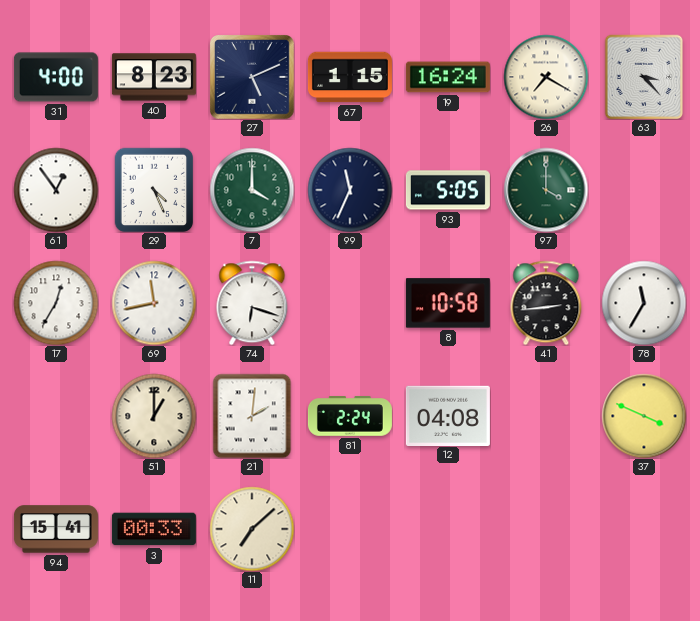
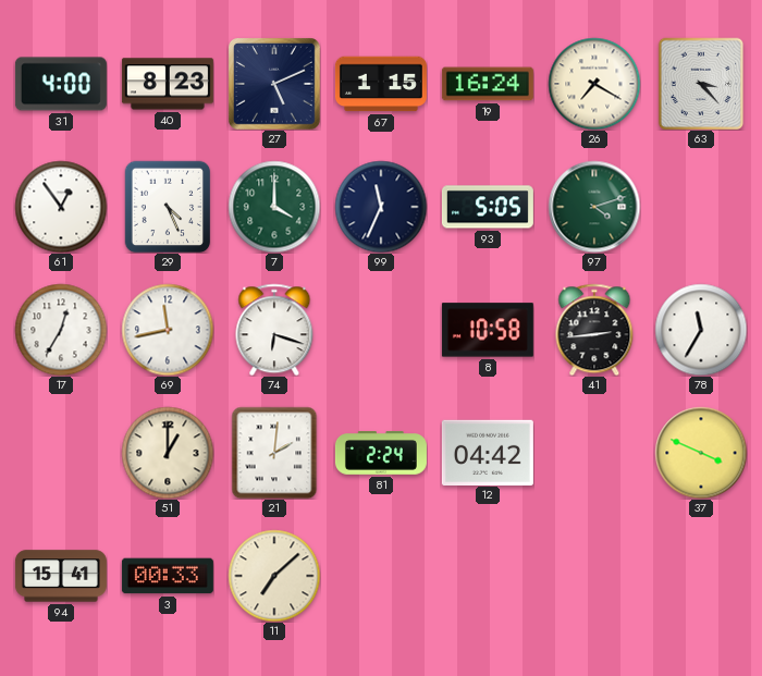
97: 4:00 -> 4:12
12: 04:08 -> 04:42
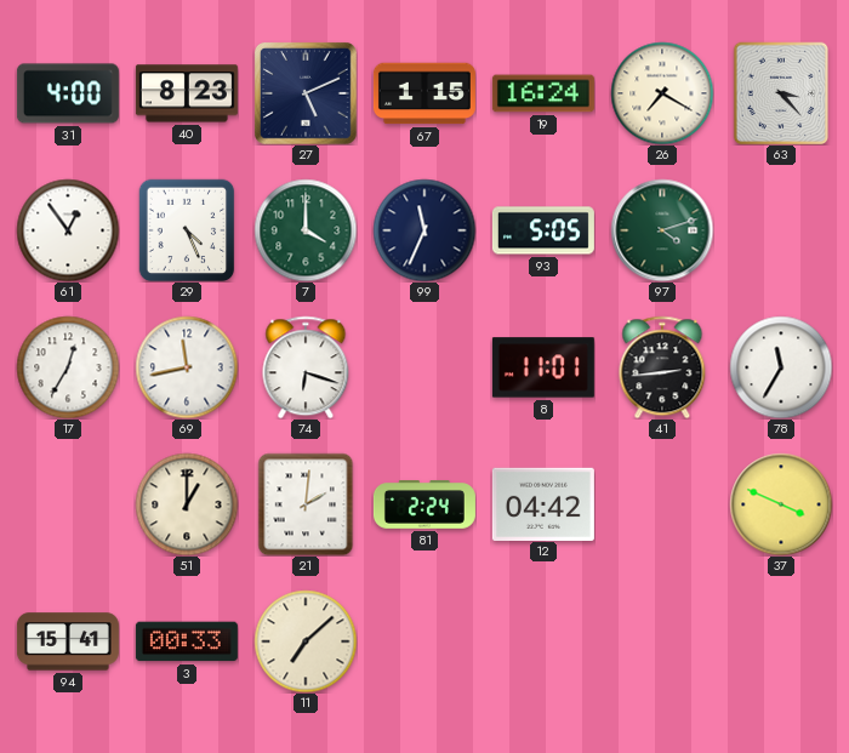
8: 10:58 -> 11:01
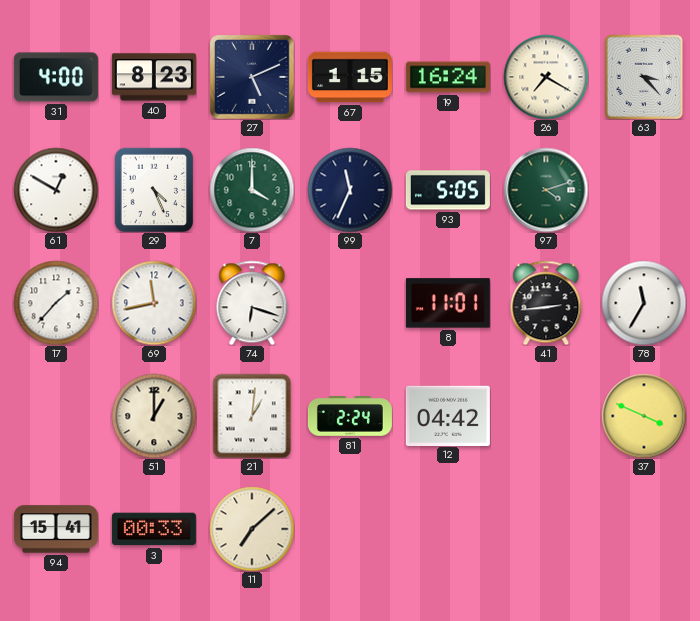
61: 12:54 -> 12:50
17: 12:35 -> 1:37
21: 2:01 -> 1:01
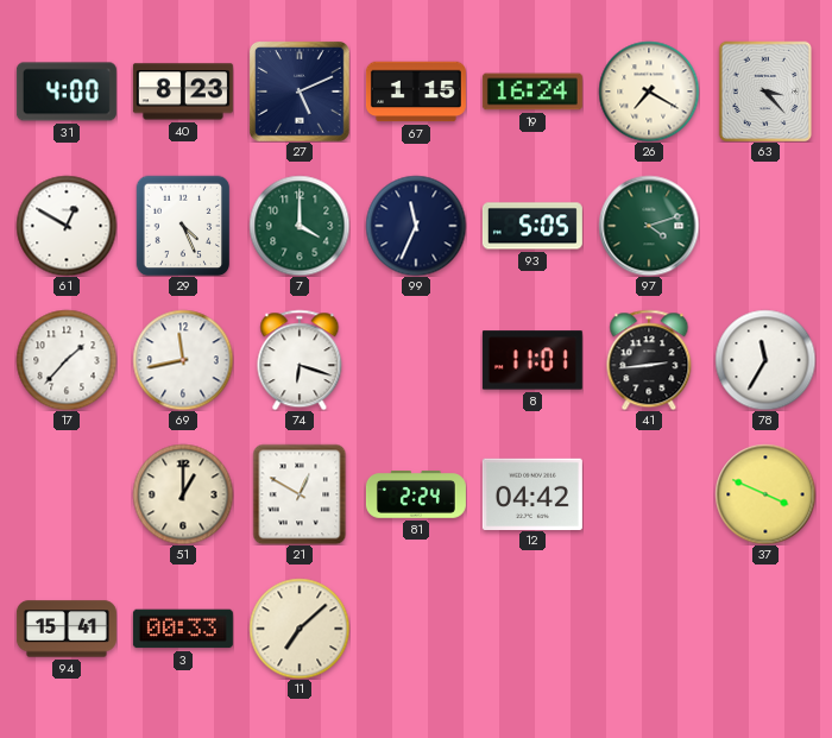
21: 1:01 -> 12:50
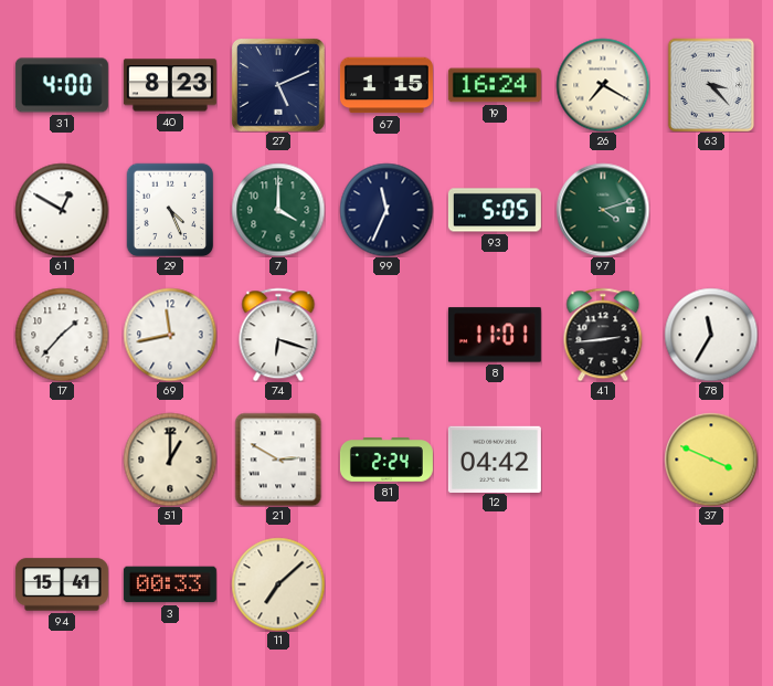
21: 12:50 -> 2:50
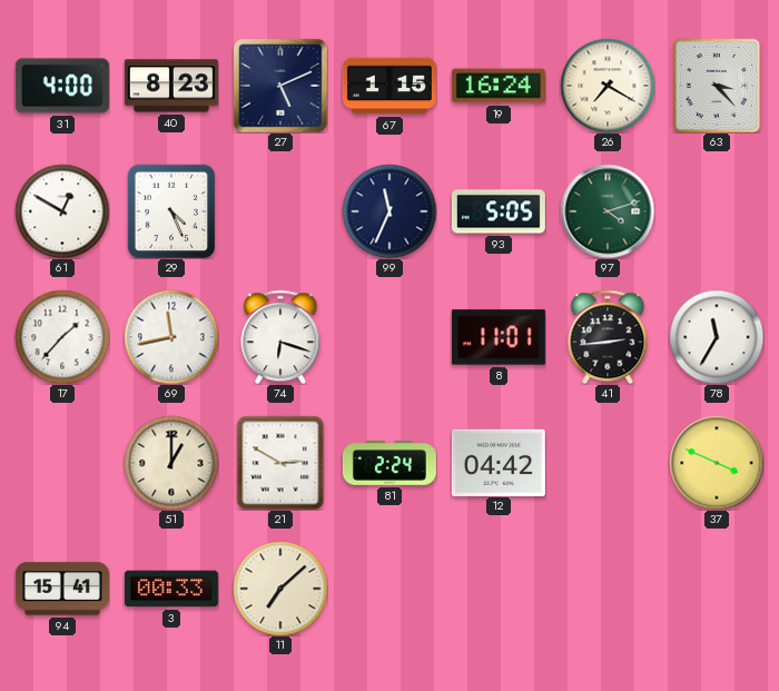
7: 4:00 -> none
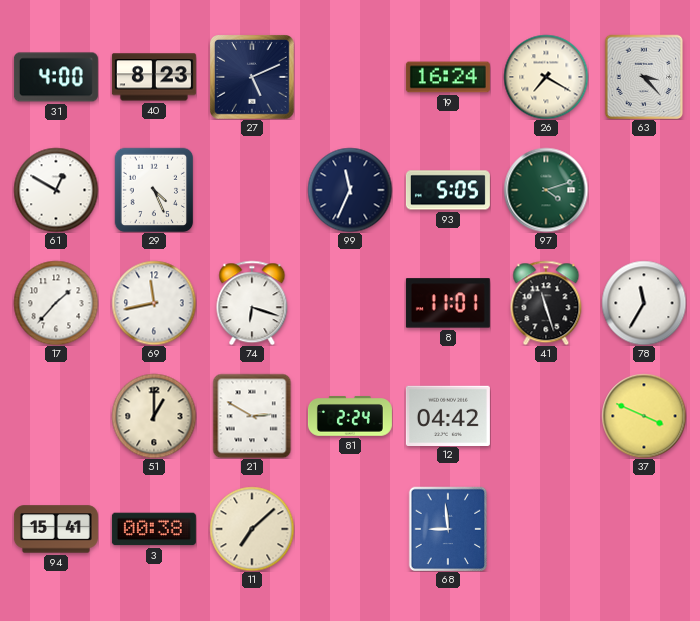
67: 1:15 -> none
41: 2:44 -> 11:27
3: 00:33 -> 00:38
68: none -> 8:59
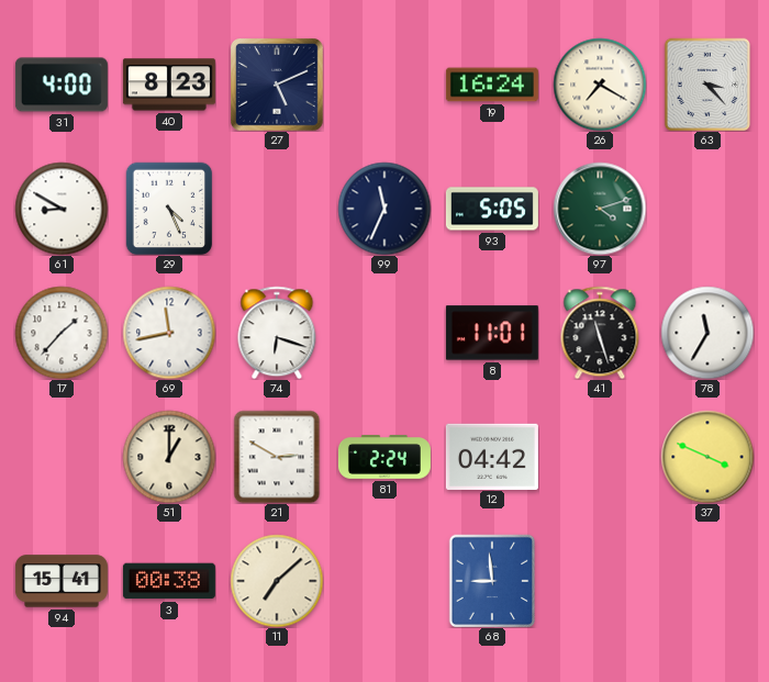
61: 12:50 -> 8:50
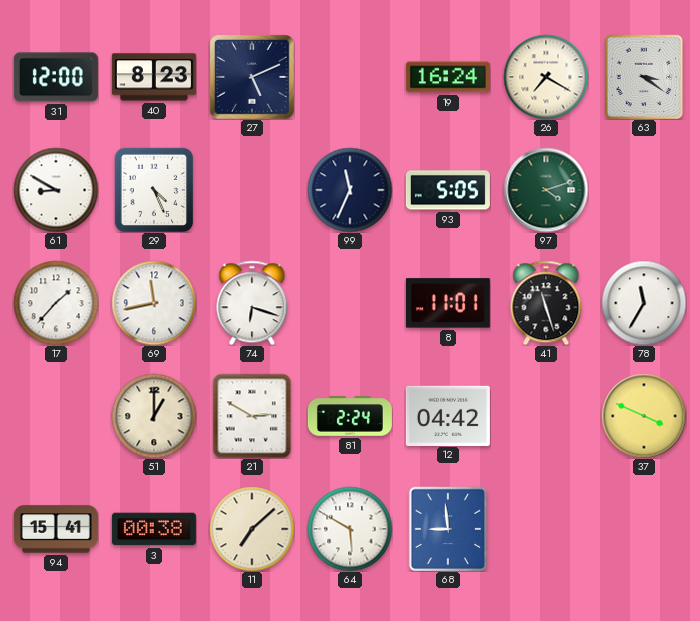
31: 4:00 -> 12:00
63: 3:23 -> 3:21
64: none -> 5:50
